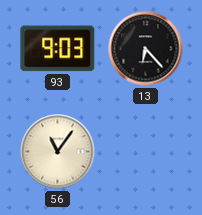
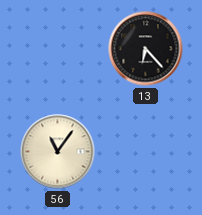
93: 9:03 -> none
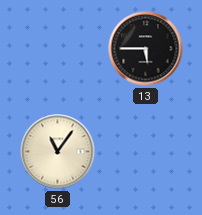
13: 6:23 -> 5:45
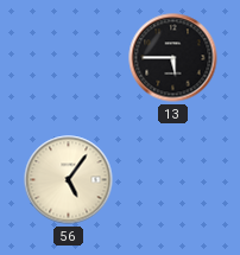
56: 11:06 -> 5:06
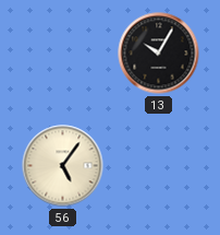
13: 5:45 -> 10:05
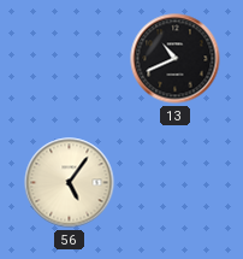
13: 10:05 -> 10:41
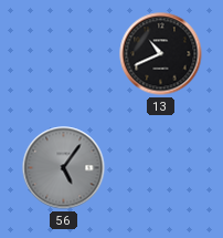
56 dial: cream -> grey
